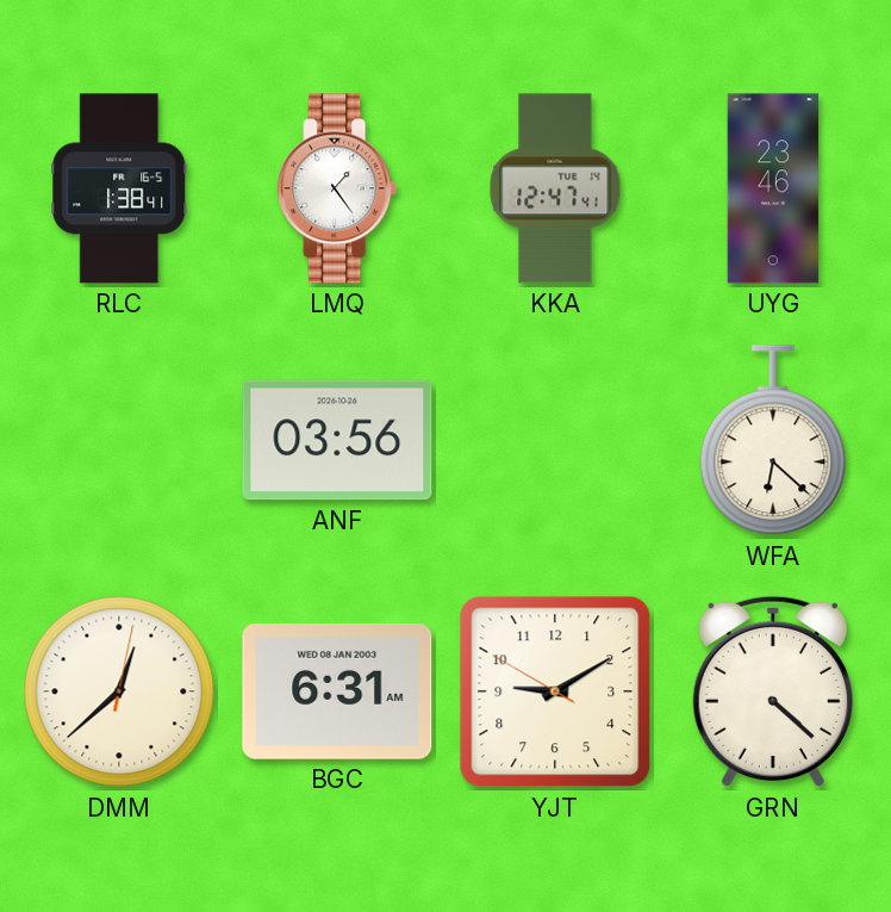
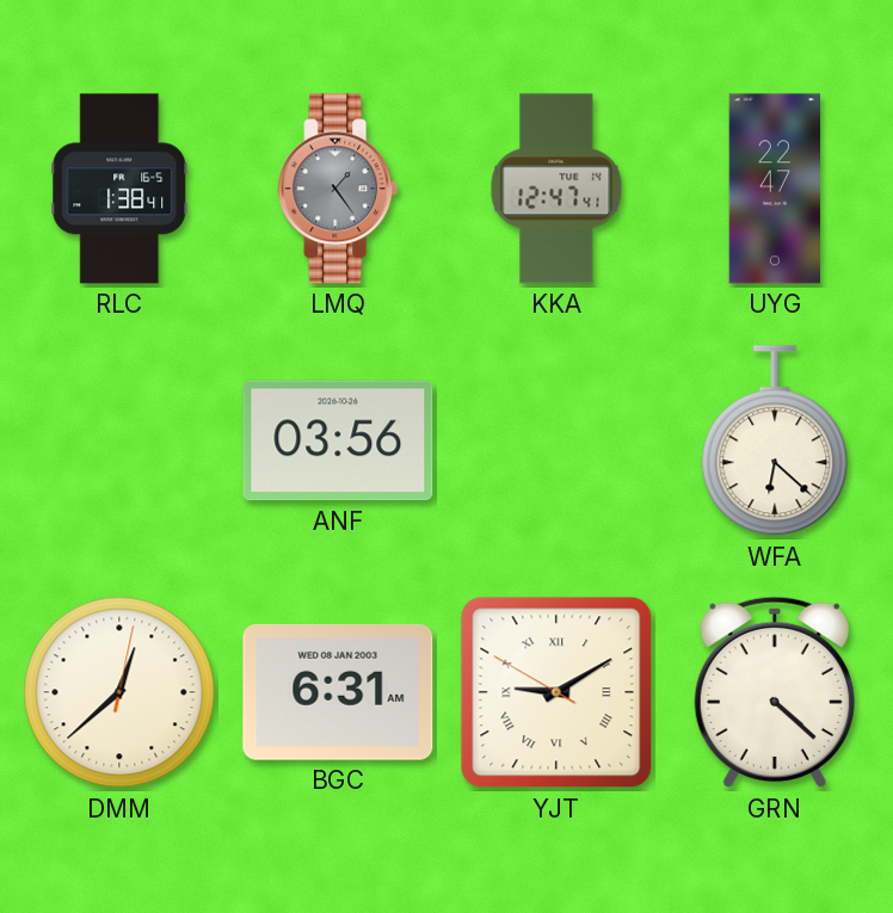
LMQ dial: white -> grey
UYG: 23:46 -> 22:47
YJT numerals: Arabic -> Roman
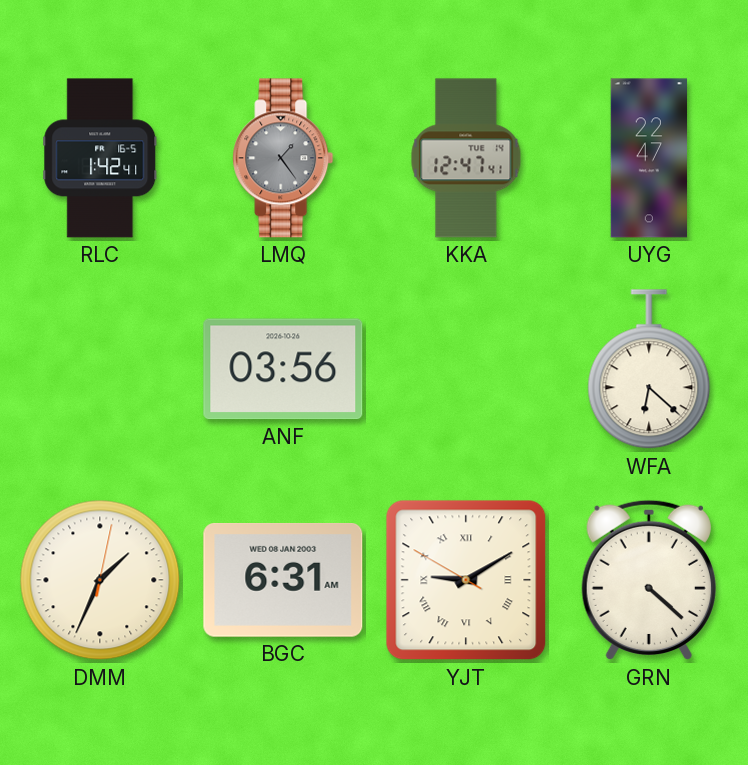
RLC: 1:38 -> 1:42
DMM: 12:38 -> 1:34
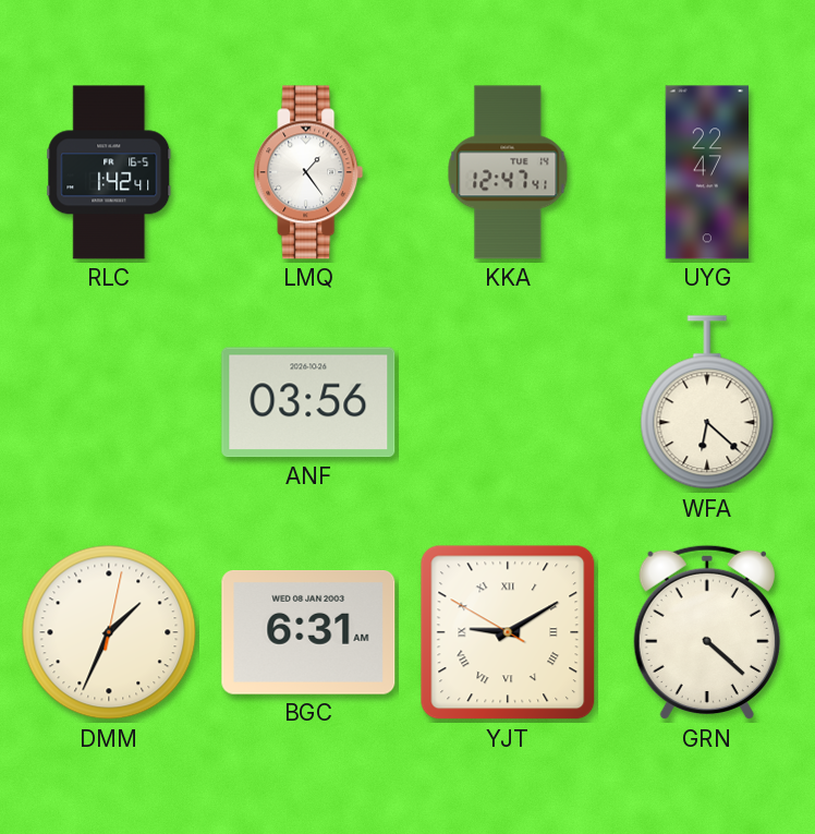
LMQ dial: grey -> white
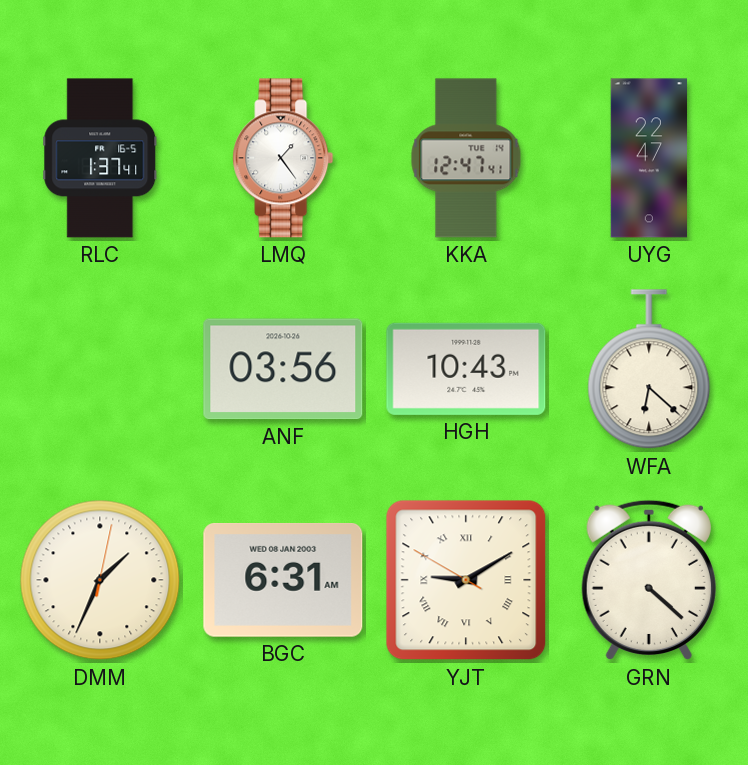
RLC: 1:42 -> 1:37
HGH: none -> 10:43
